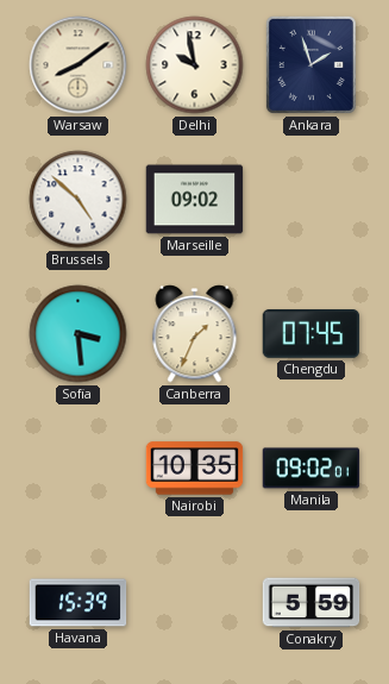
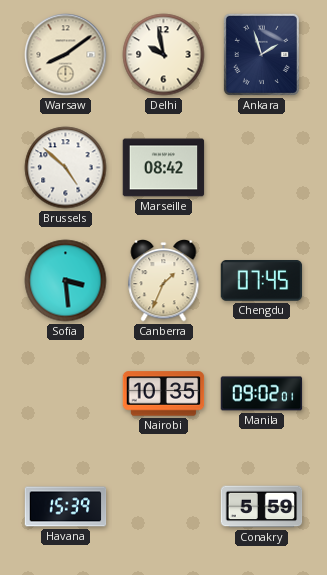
Marseille: 09:02 -> 08:42
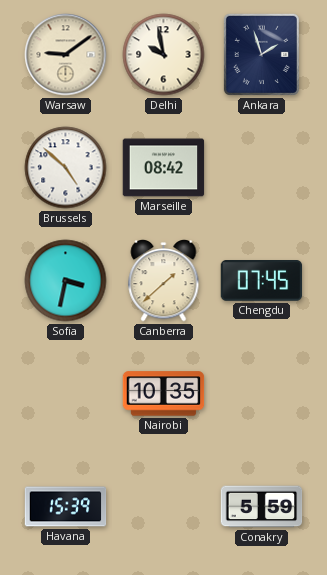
Warsaw: 8:09 -> 9:09
Sofia: 3:29 -> 3:32
Canberra: 1:34 -> 1:38
Manila: 09:02 -> none
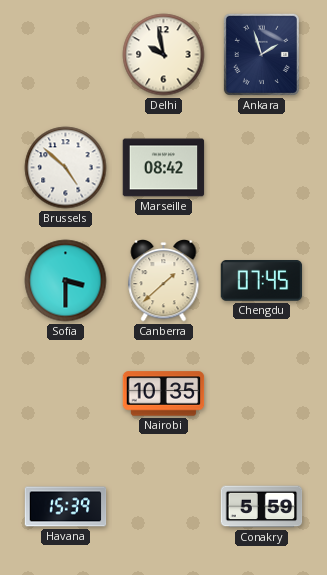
Warsaw: 9:09 -> none
Sofia: 3:32 -> 3:30
